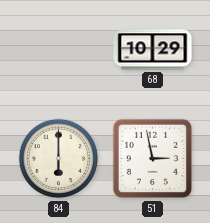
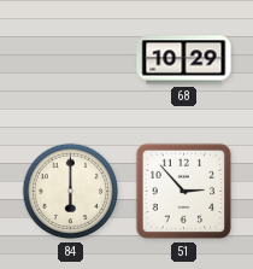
51: 2:58 -> 2:53
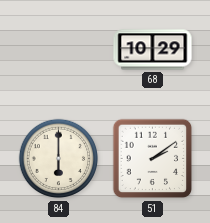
51: 2:53 -> 2:09
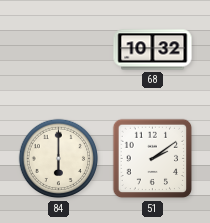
68: 10:29 -> 10:32
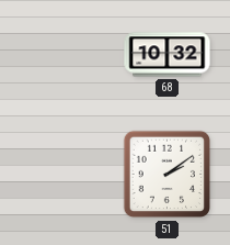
84: 6:00 -> none
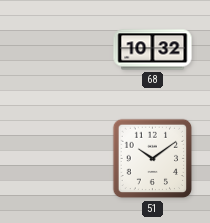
51: 2:09 -> 10:09
